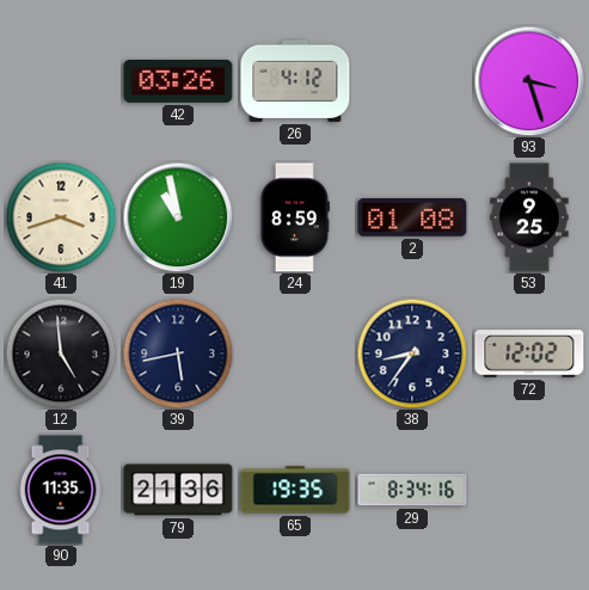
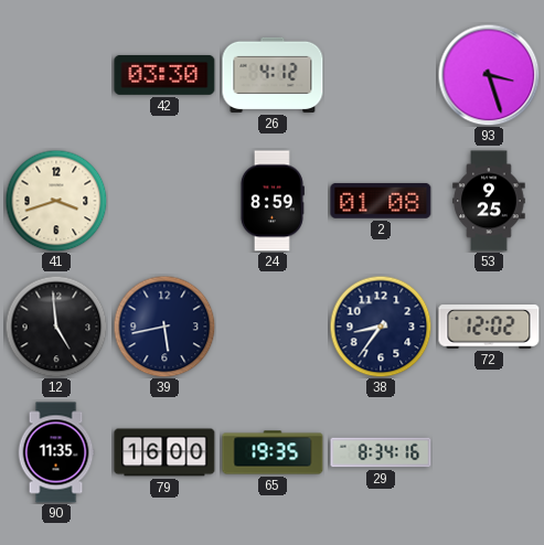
42: 03:26 -> 03:30
19: 10:58 -> none
79: 21:36 -> 16:00
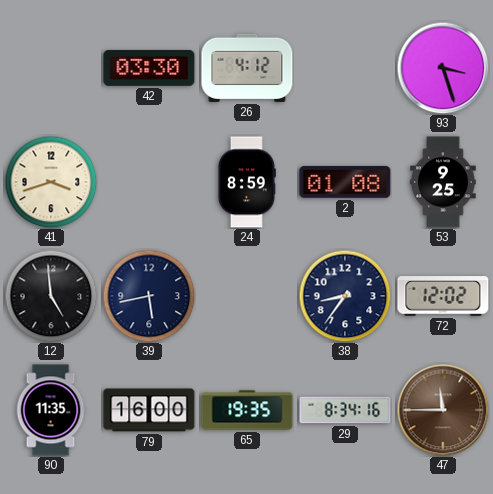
47: none -> 11:45
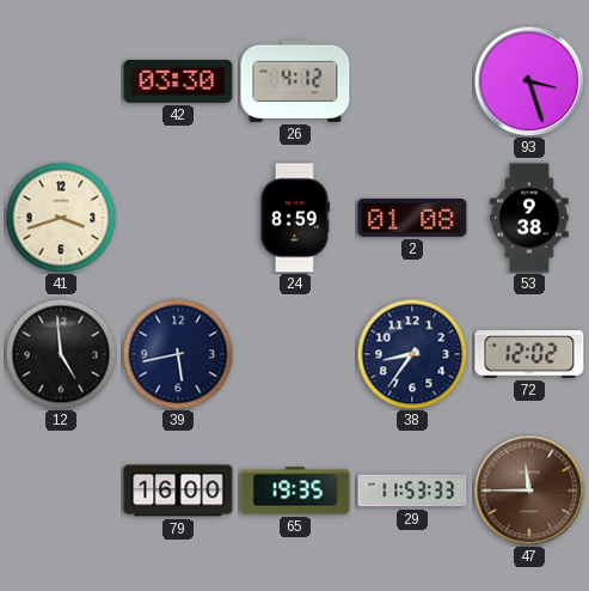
53: 9:25 -> 9:38
90: 11:35 -> none
29: 8:34 -> 11:53
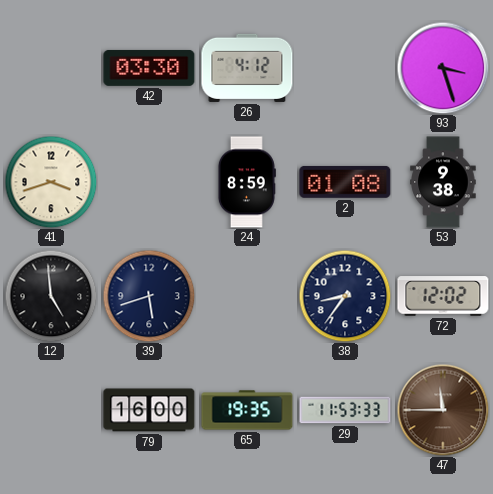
39: 5:43 -> 5:42
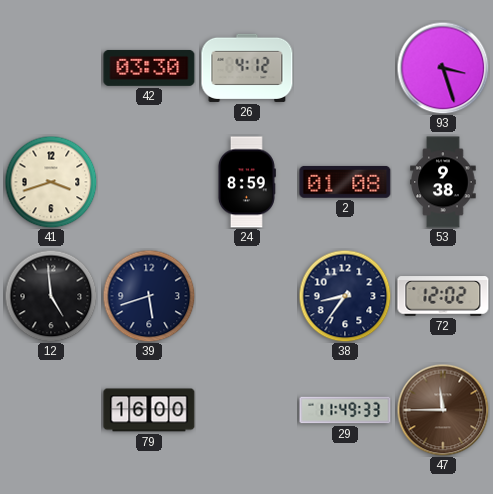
65: 19:35 -> none
29: 11:53 -> 11:49
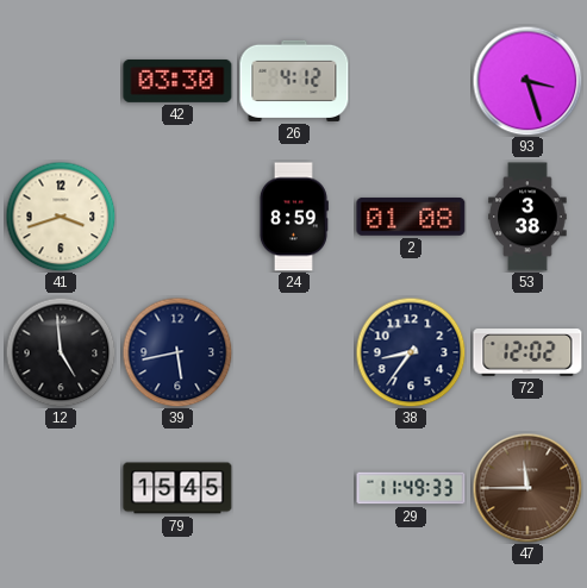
53: 9:38 -> 3:38
39: 5:42 -> 5:43
79: 16:00 -> 15:45
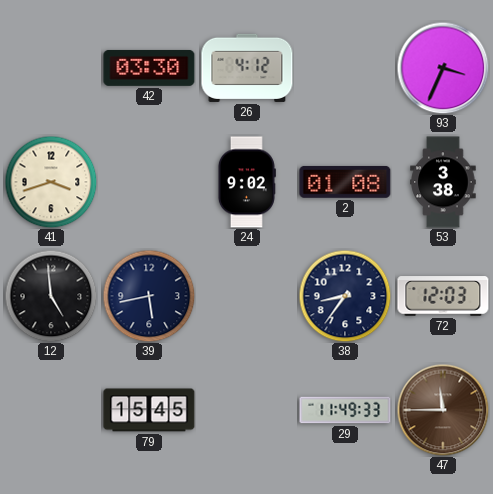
93: 3:27 -> 3:34
24: 8:59 -> 9:02
72: 12:02 -> 12:03
